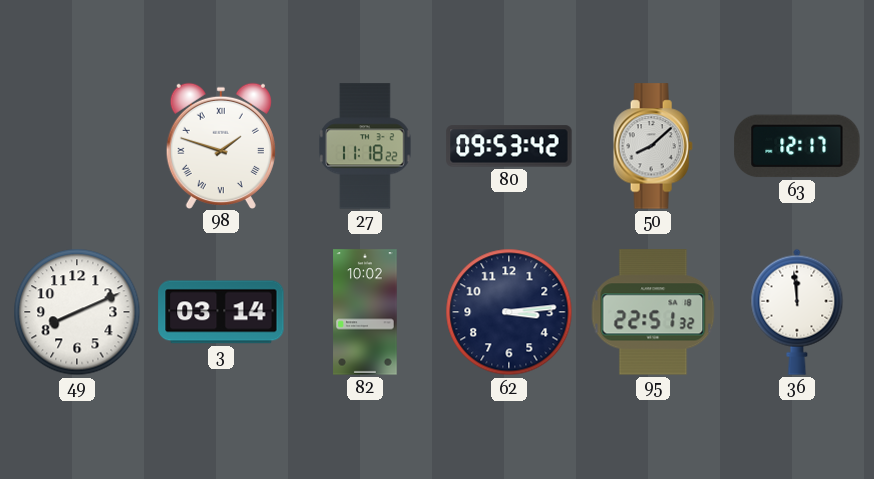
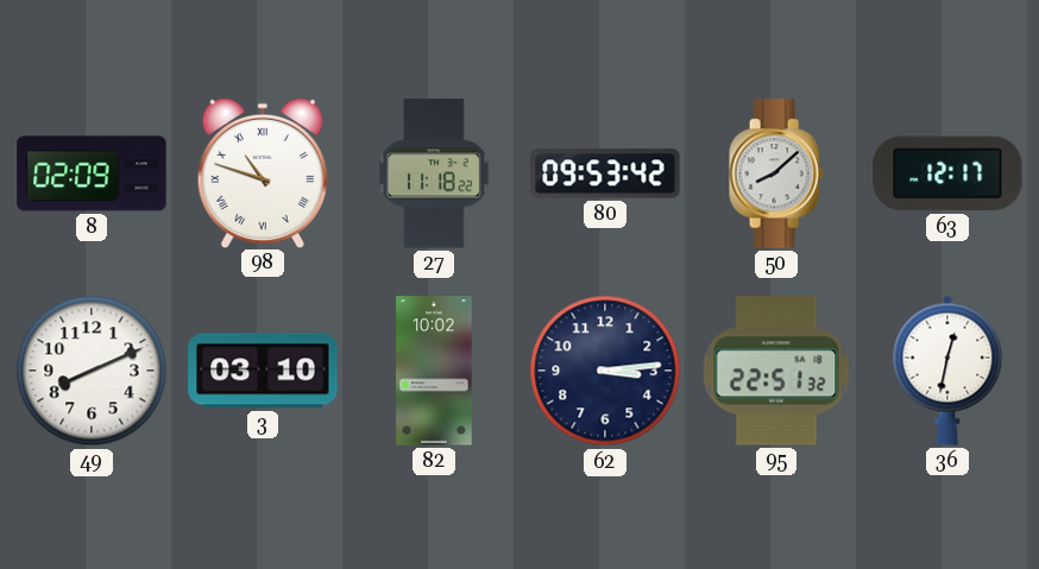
8: none -> 02:09
98: 1:48 -> 10:48
3: 03:14 -> 03:10
36: 11:59 -> 12:32
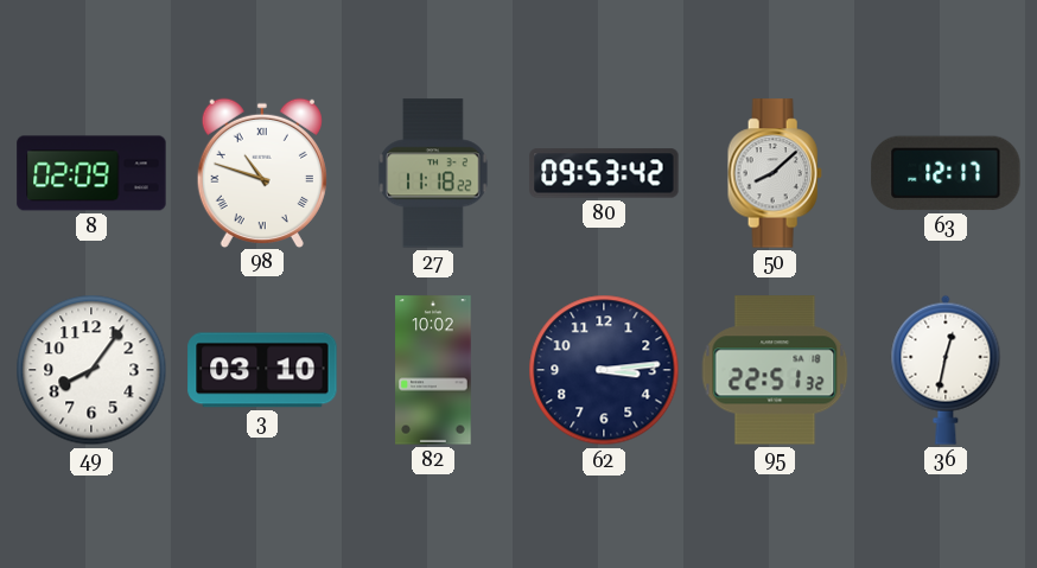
49: 8:11 -> 8:06
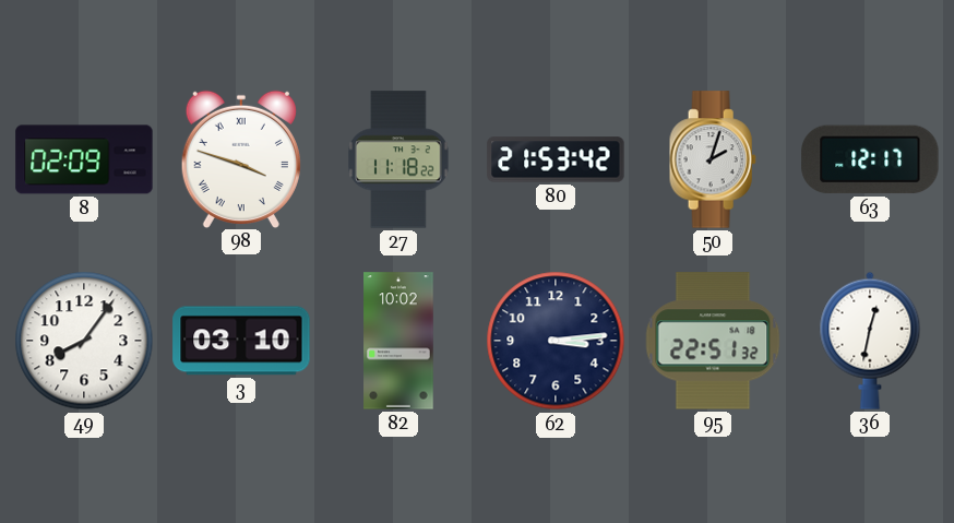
98: 10:48 -> 3:48
80: 09:53 -> 21:53
50: 8:08 -> 2:03
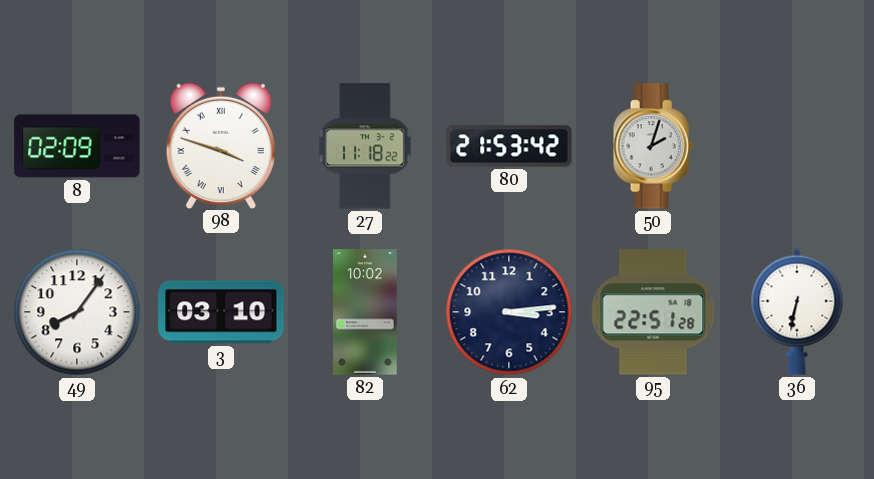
63: 12:17 -> none
95: 22:51:32 -> 22:51:28
36: 12:32 -> 6:32
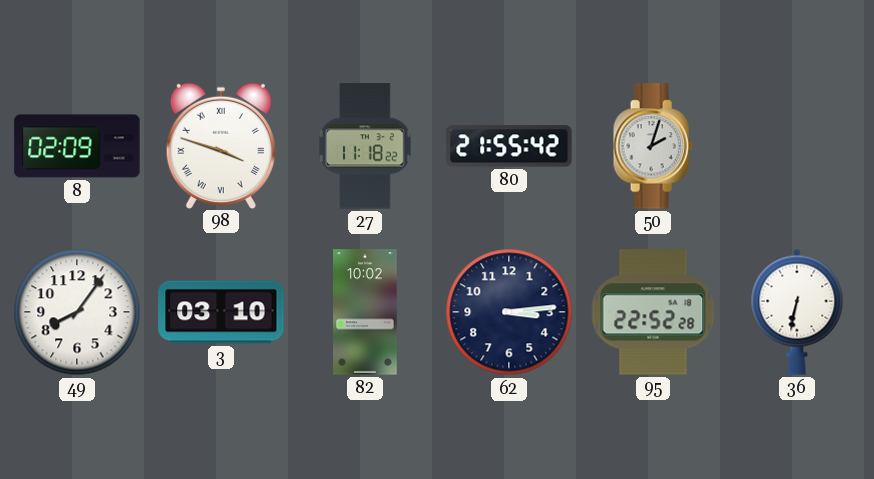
80: 21:53 -> 21:55
95: 22:51 -> 22:52
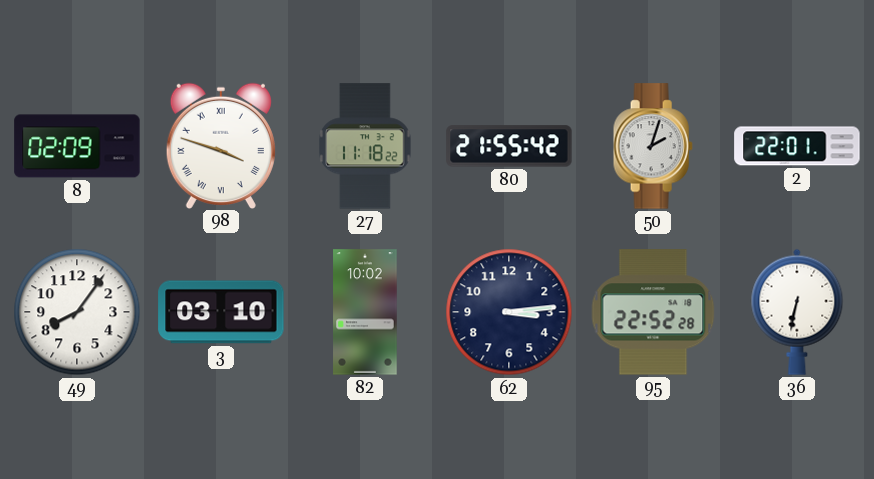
2: none -> 22:01
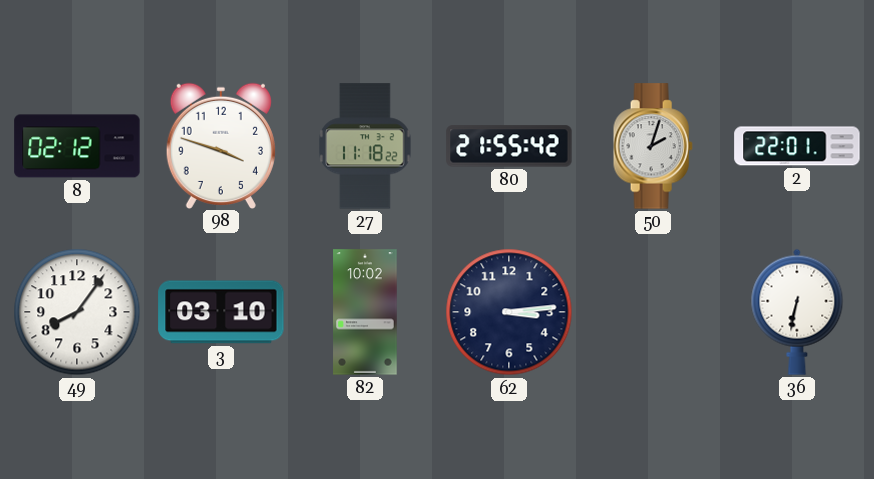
8: 02:09 -> 02:12
98 numerals: Roman -> Arabic
95: 22:52 -> none
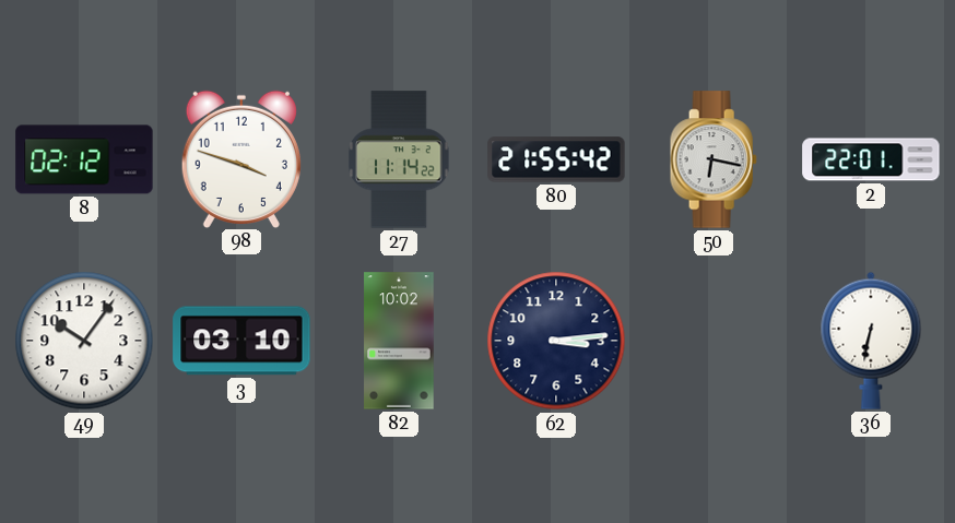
27: 11:18 -> 11:14
50: 2:03 -> 6:17
49: 8:06 -> 10:06
